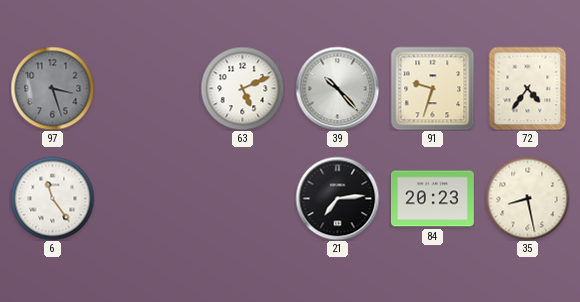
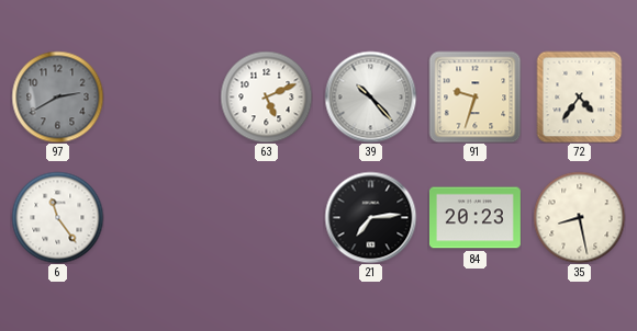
97: 3:27 -> 2:40
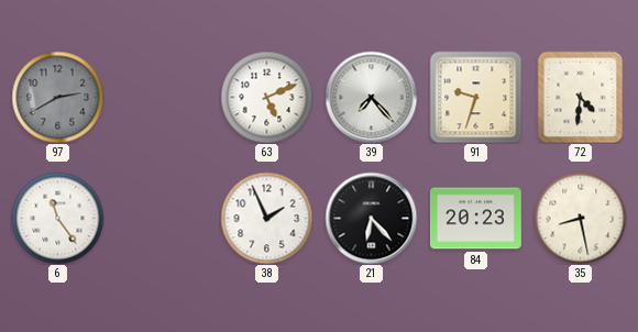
39: 10:23 -> 7:23
72: 4:36 -> 4:31
38: none -> 1:56
21: 7:14 -> 6:23
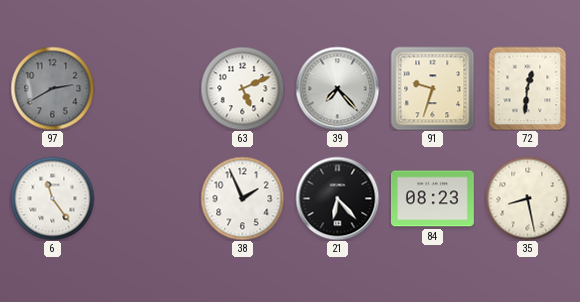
72: 4:31 -> 12:31
84: 20:23 -> 08:23
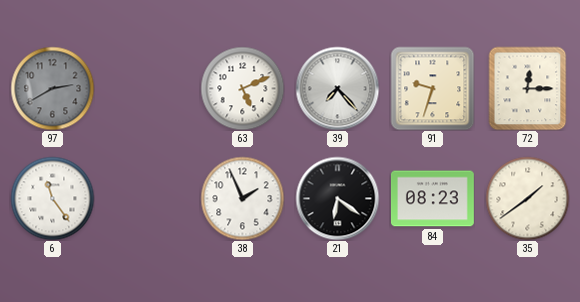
72: 12:31 -> 12:15
21: 6:23 -> 6:21
35: 8:28 -> 1:39
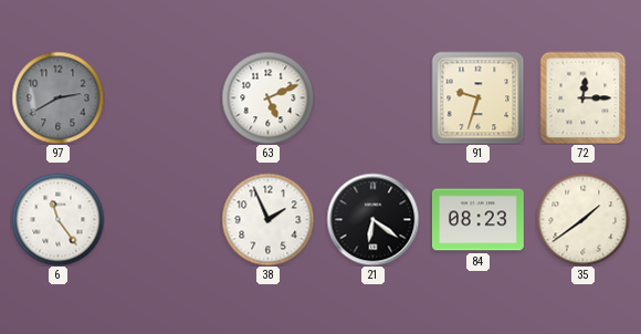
39: 7:23 -> none
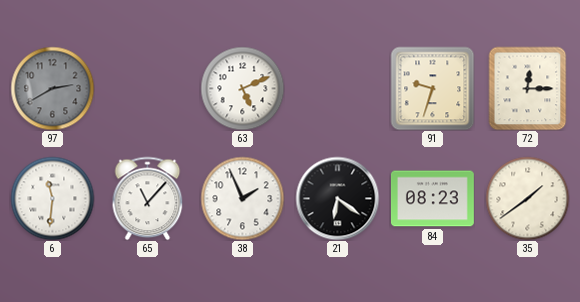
6: 11:24 -> 11:31
65: none -> 11:07
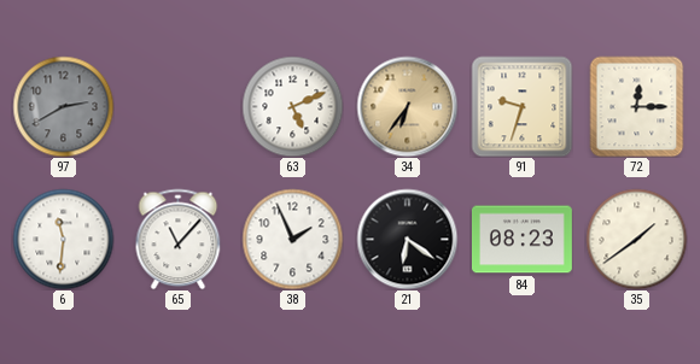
34: none -> 6:36
